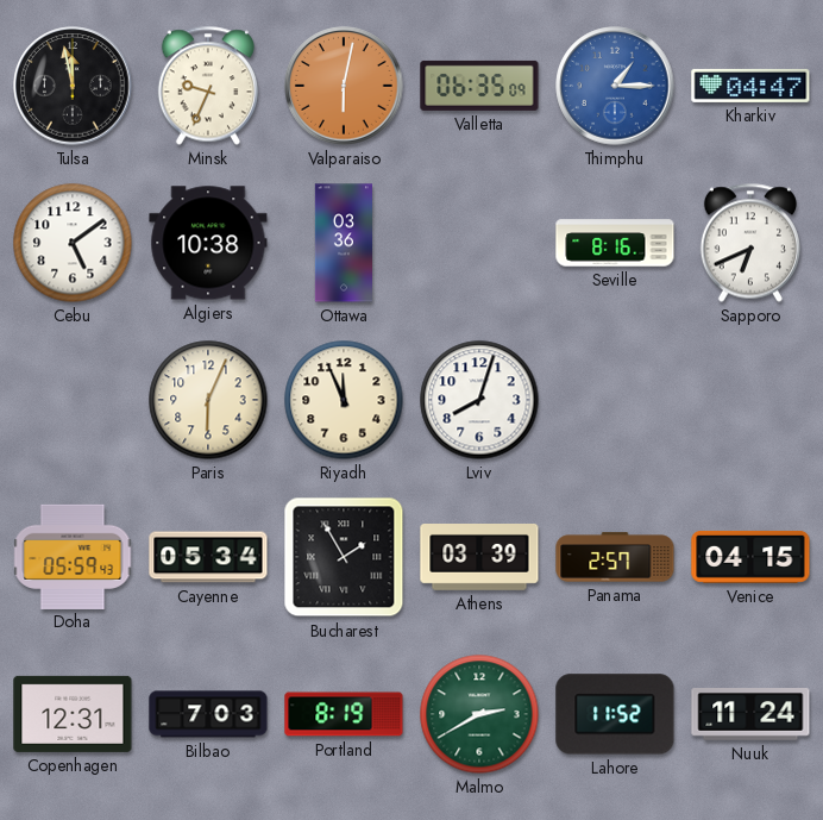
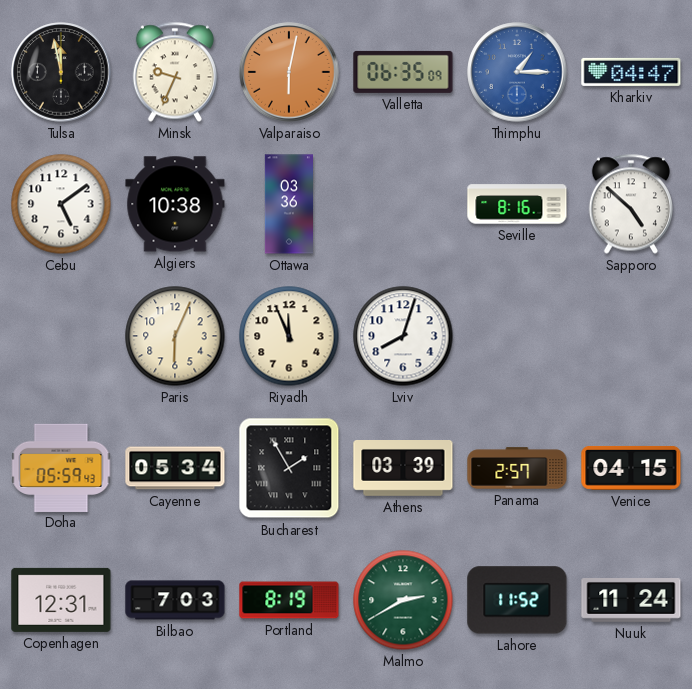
Sapporo: 6:41 -> 4:52
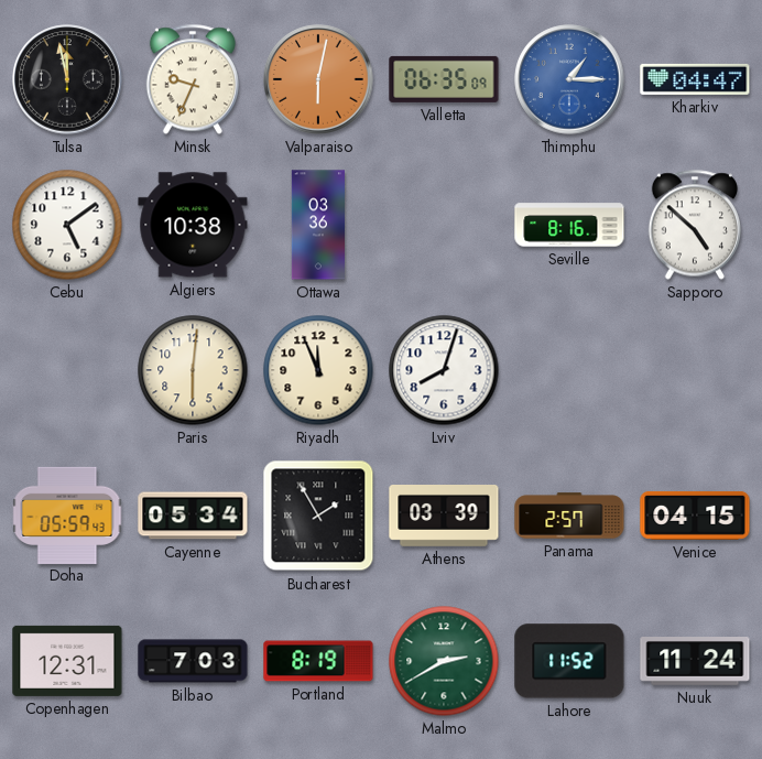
Paris: 6:04 -> 6:01
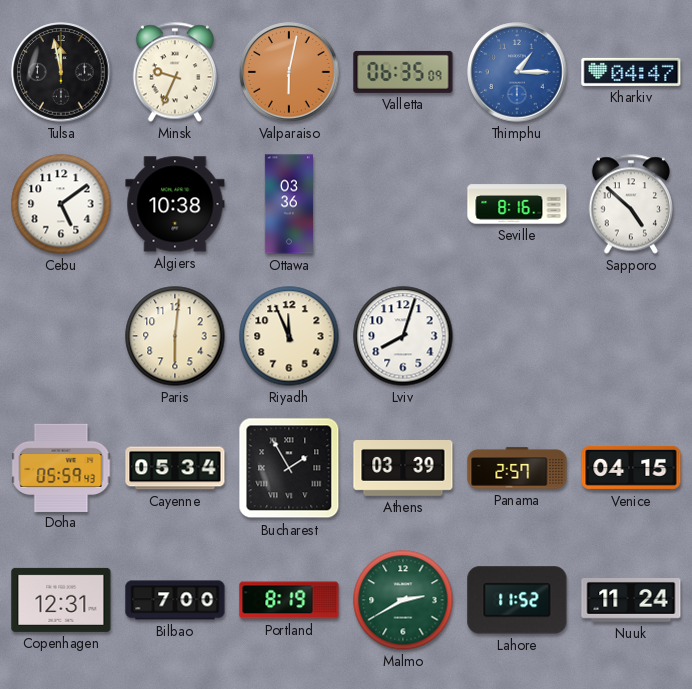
Bilbao: 7:03 -> 7:00
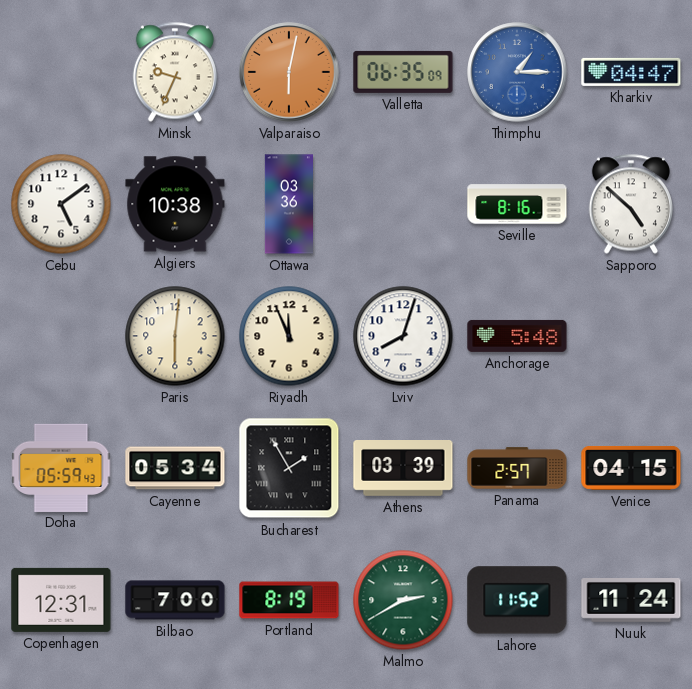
Tulsa: 11:58 -> none
Anchorage: none -> 5:48
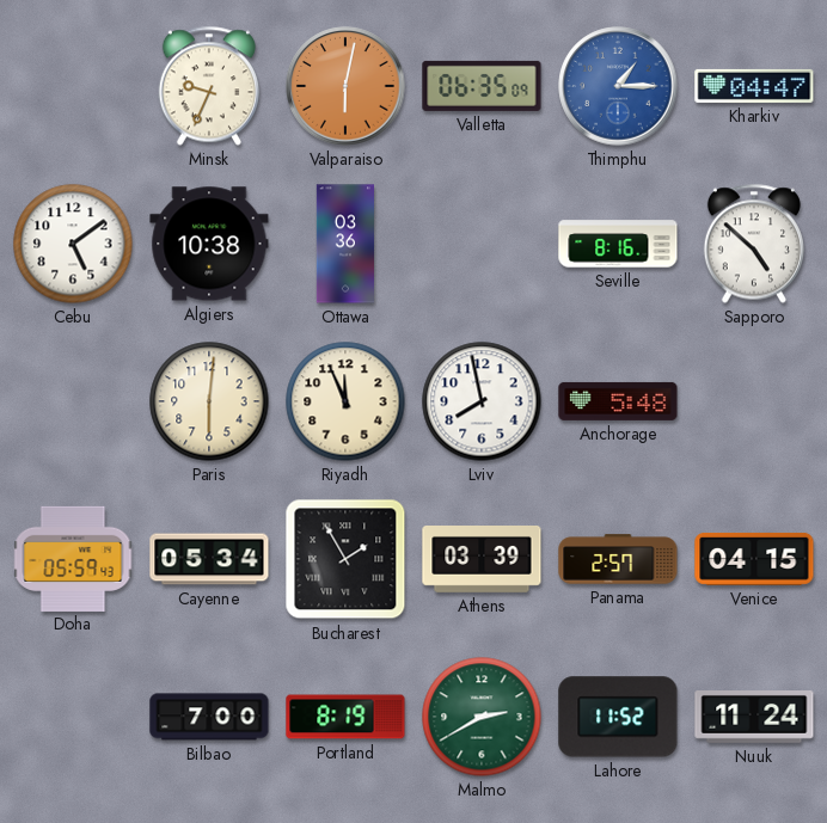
Lviv: 8:03 -> 7:58
Copenhagen: 12:31 -> none
